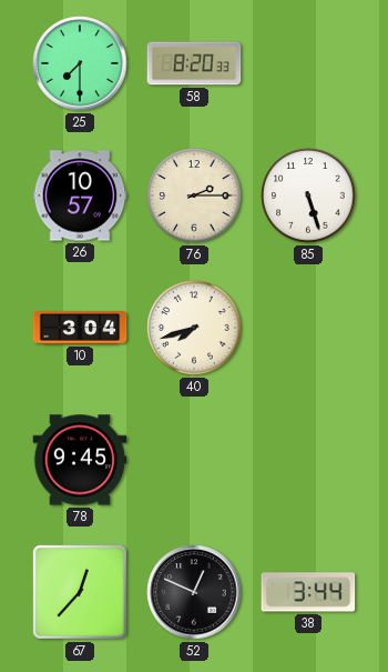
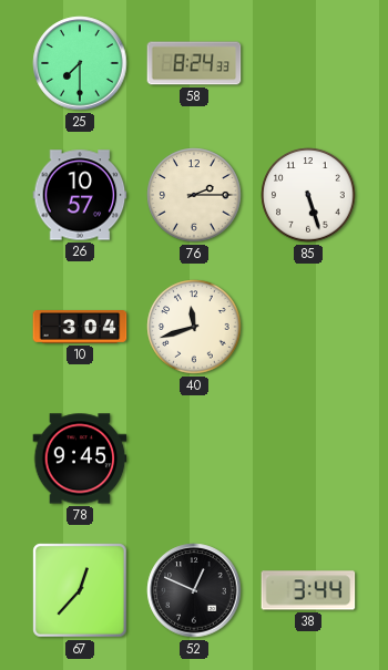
58: 8:20 -> 8:24
40: 7:42 -> 11:42
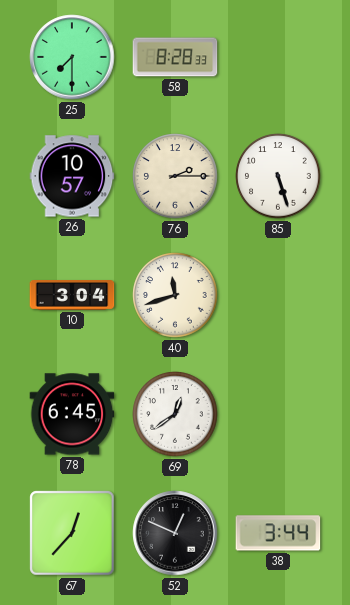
58: 8:24 -> 8:28
78: 9:45 -> 6:45
69: none -> 12:39
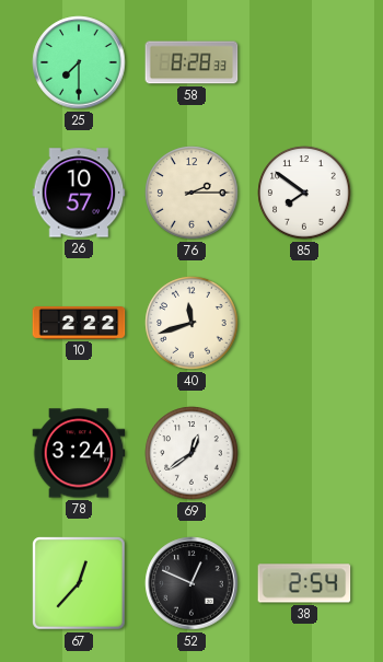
85: 5:27 -> 7:51
10: 3:04 -> 2:22
78: 6:45 -> 3:24
38: 3:44 -> 2:54
